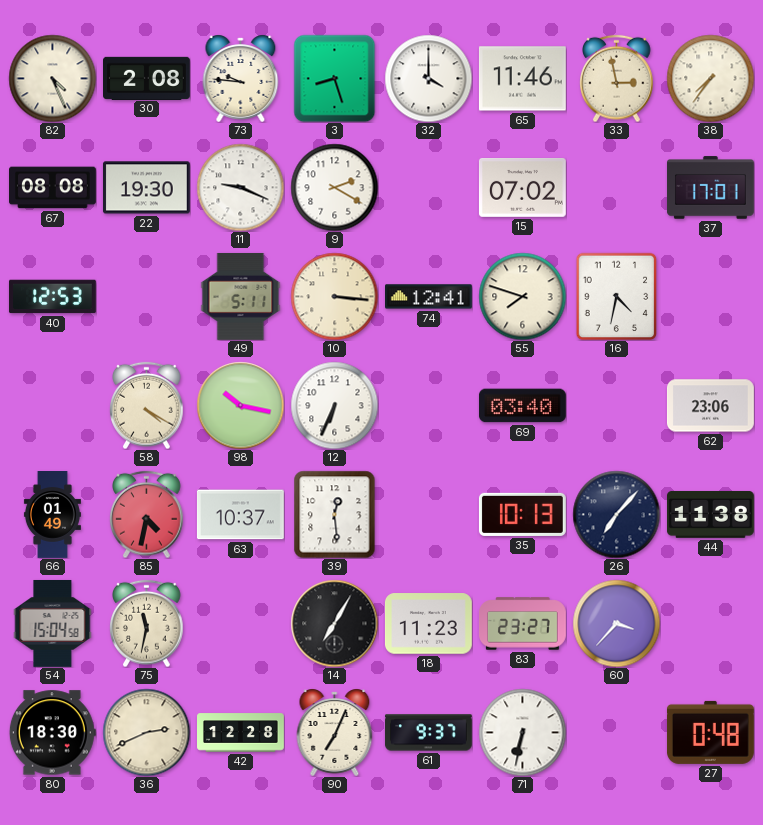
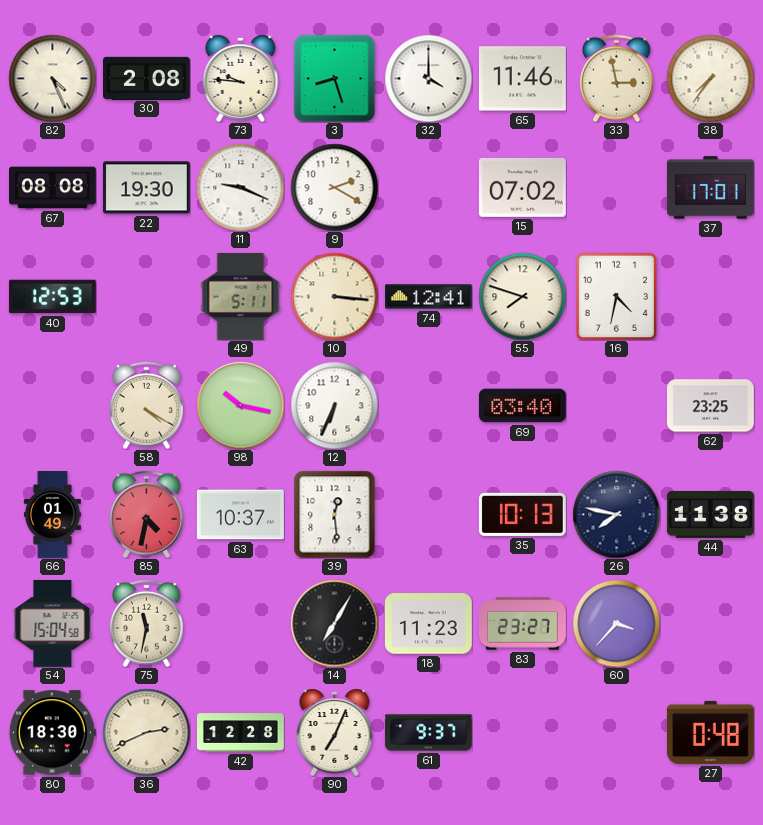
62: 23:06 -> 23:25
26: 7:07 -> 7:47
71: 6:32 -> none
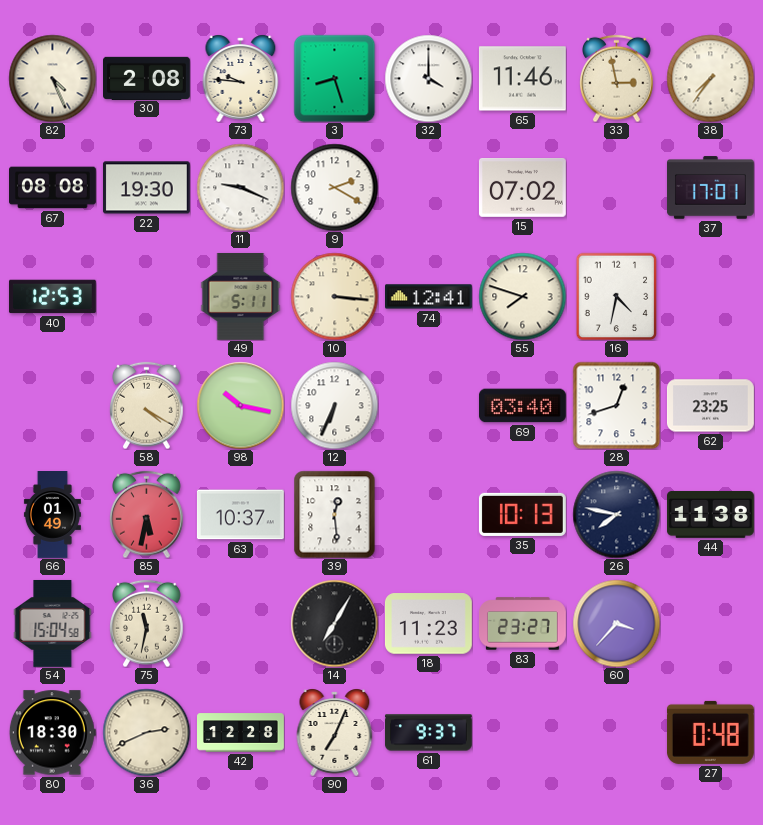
28: none -> 12:42
85: 4:32 -> 5:32
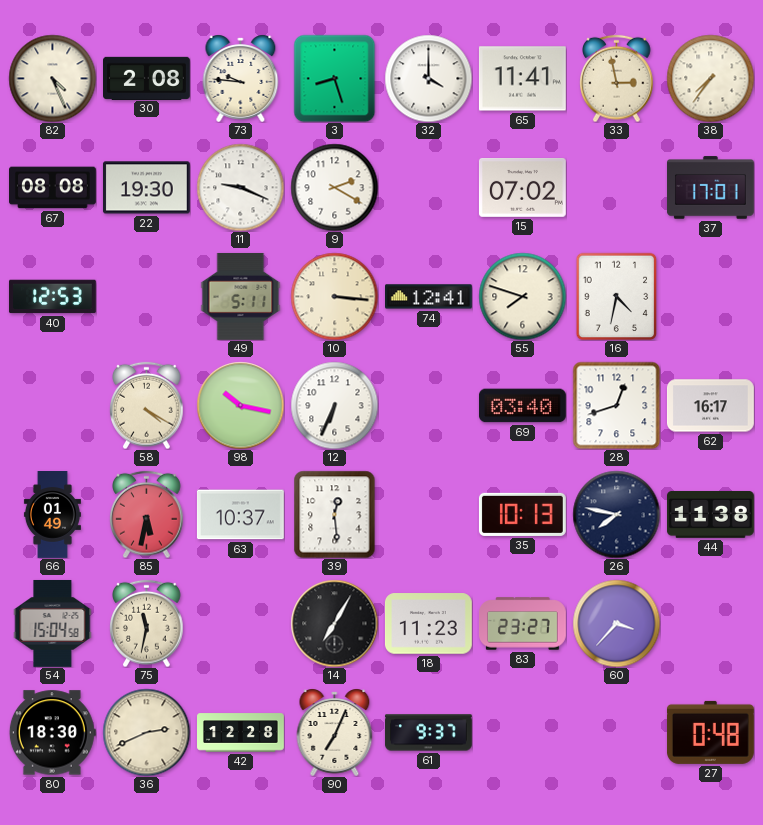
65: 11:46 -> 11:41
62: 23:25 -> 16:17
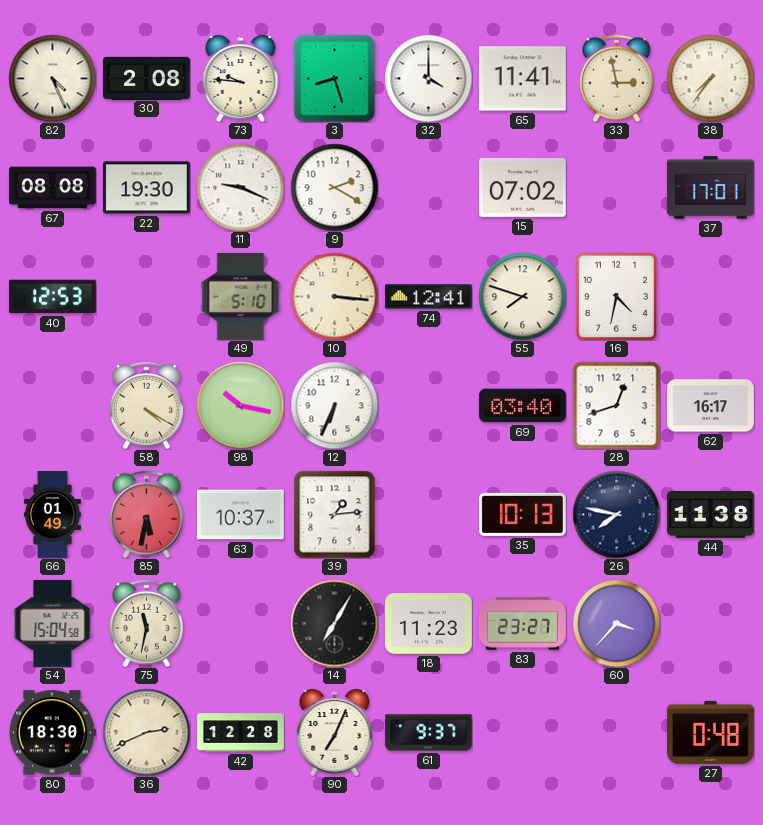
49: 5:11 -> 5:10
39: 12:29 -> 1:14
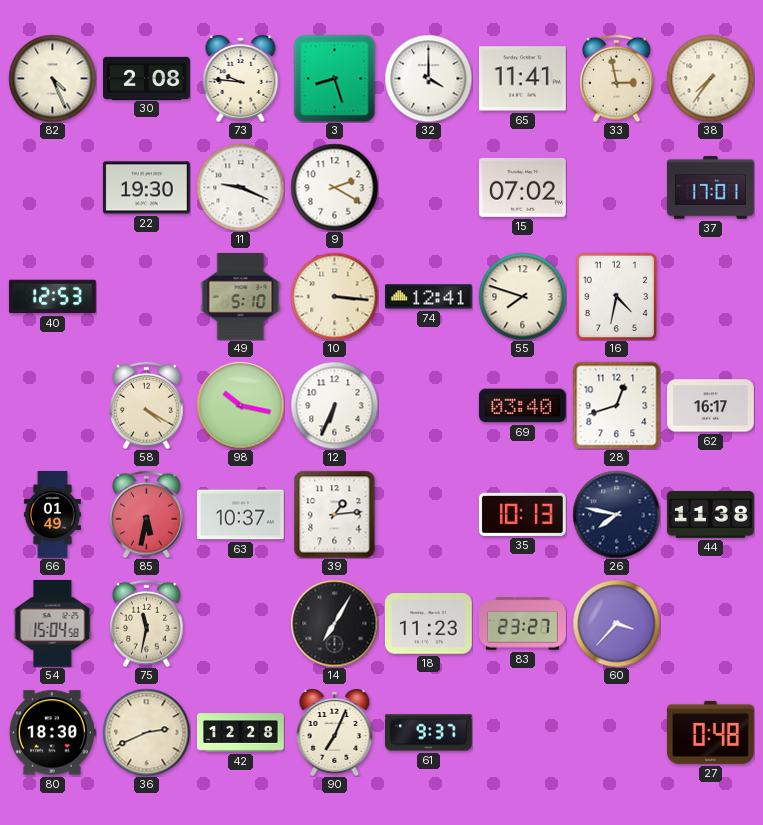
67: 08:08 -> none
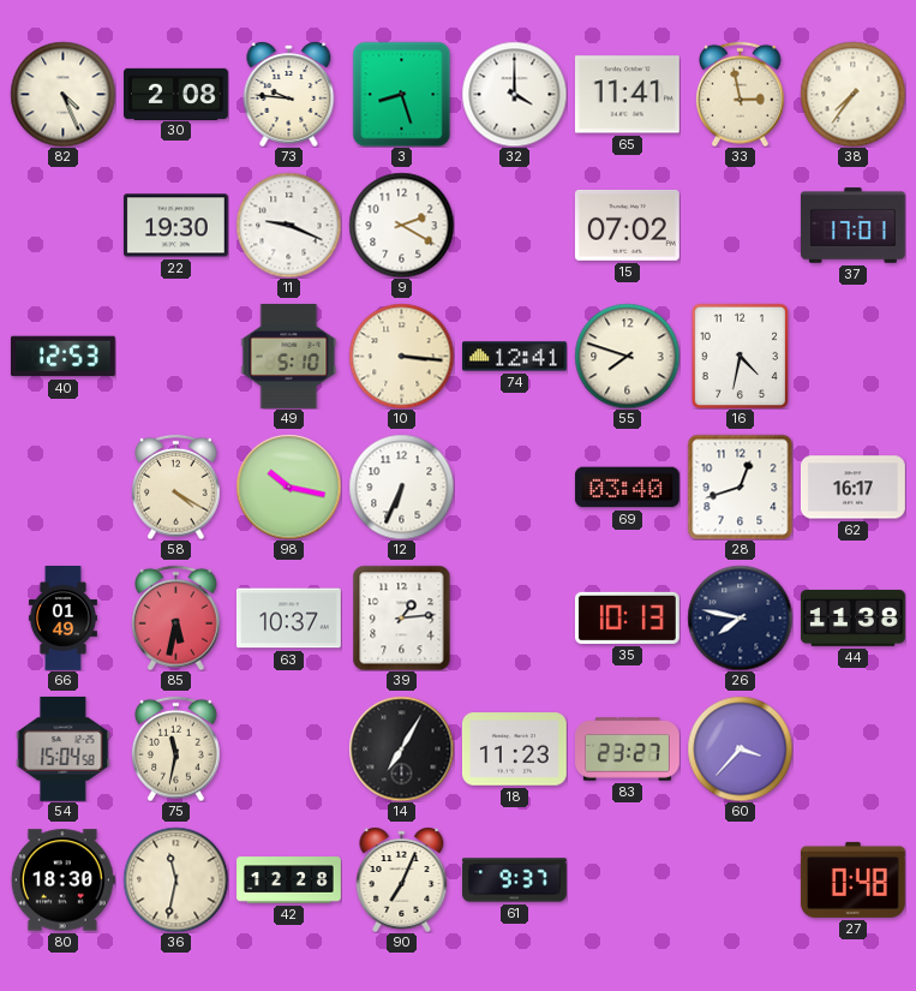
36: 2:41 -> 11:32
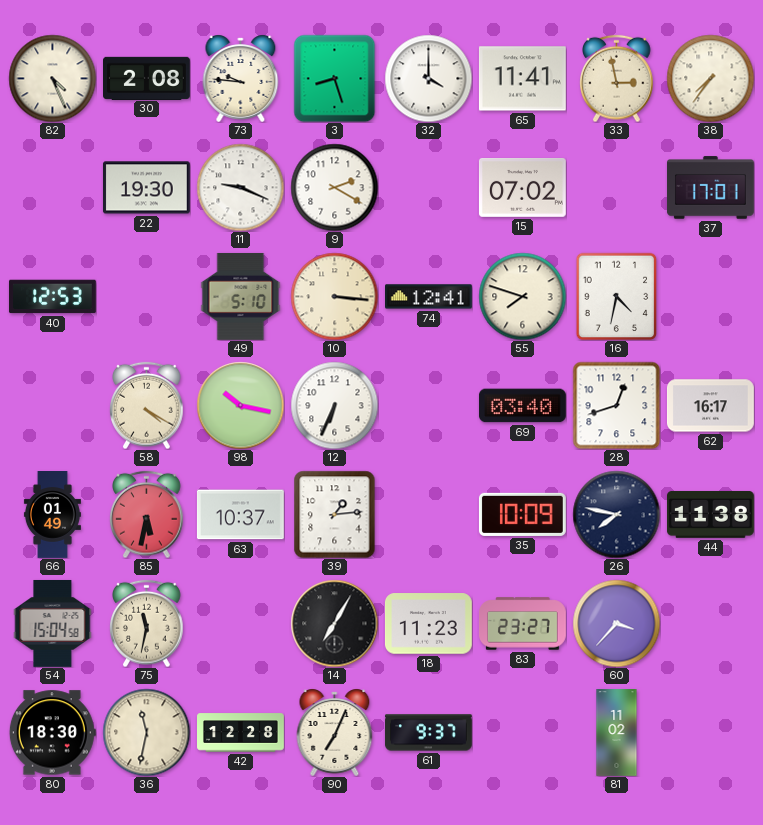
35: 10:13 -> 10:09
81: none -> 11:02
27: 0:48 -> none
